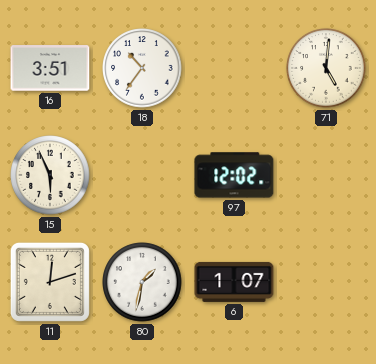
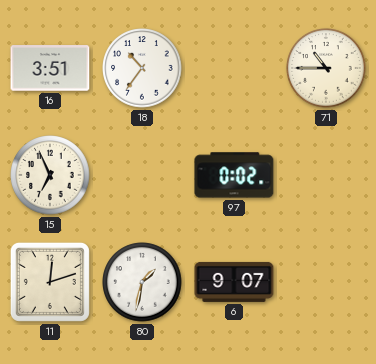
71: 5:01 -> 10:45
15: 5:56 -> 6:56
97: 12:02 -> 0:02
6: 1:07 -> 9:07
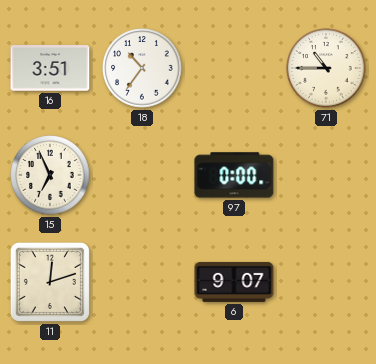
97: 0:02 -> 0:00
80: 1:32 -> none
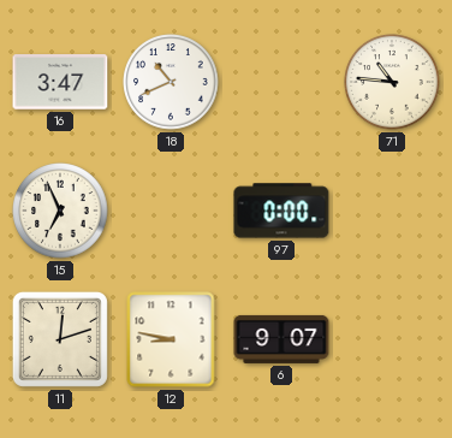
16: 3:51 -> 3:47
18: 10:36 -> 10:41
71: 10:45 -> 10:46
12: none -> 8:47
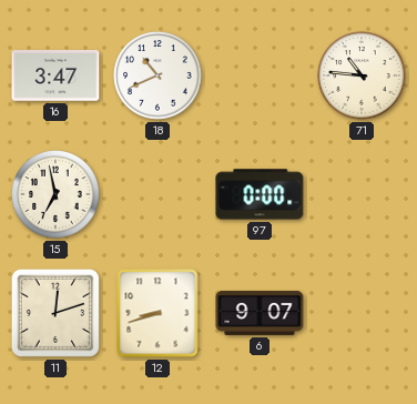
15: 6:56 -> 6:58
12: 8:47 -> 8:42
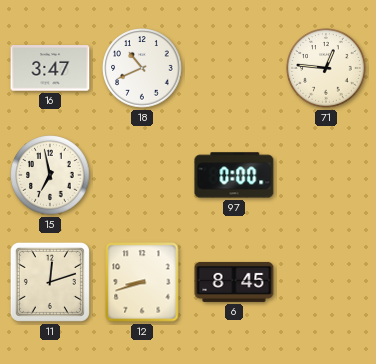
71: 10:46 -> 12:46
6: 9:07 -> 8:45
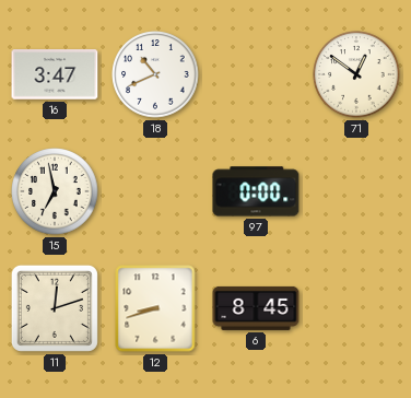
71: 12:46 -> 12:51
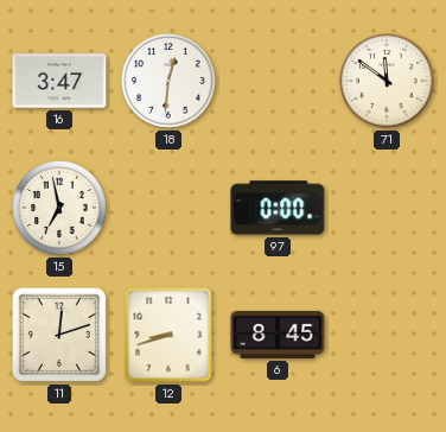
18: 10:41 -> 12:31
71: 12:51 -> 11:51
